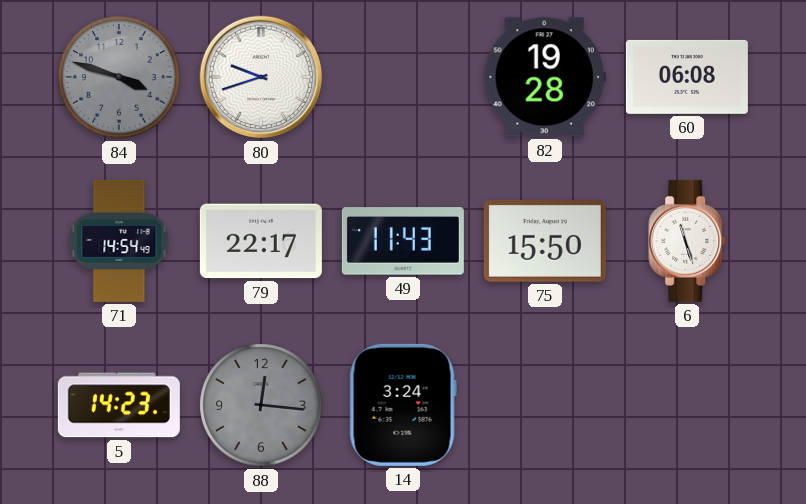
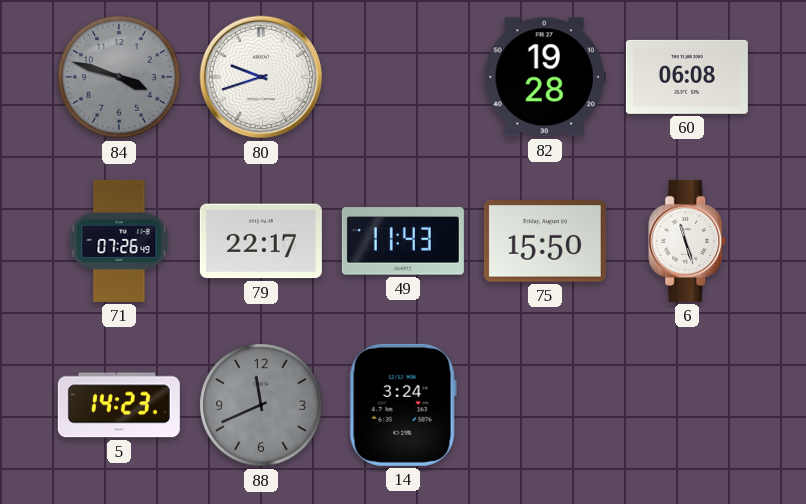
71: 14:54 -> 07:26
88: 12:16 -> 11:41
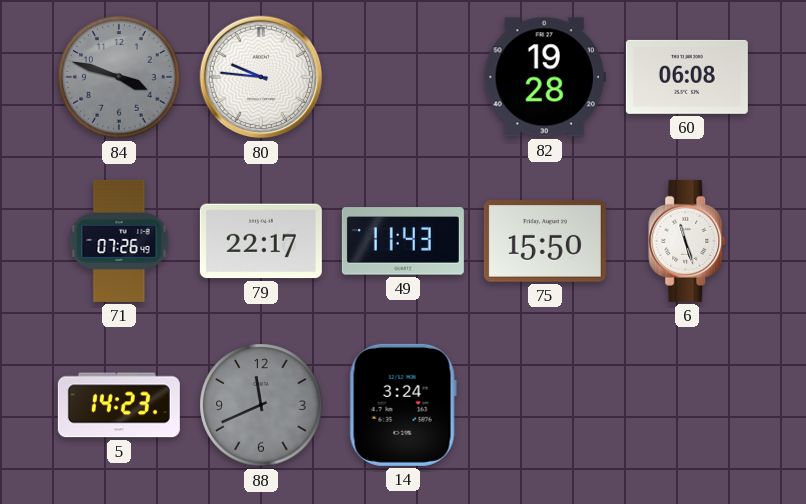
80: 9:42 -> 9:46
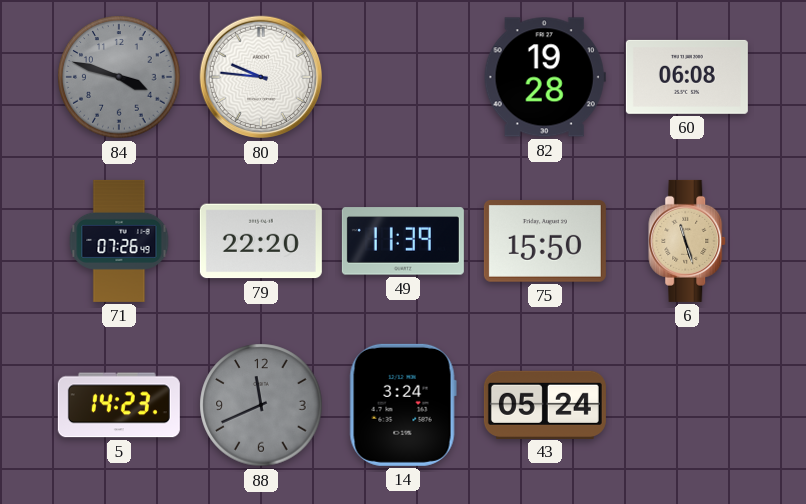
79: 22:17 -> 22:20
49: 11:43 -> 11:39
6 dial: white -> champagne
43: none -> 05:24
